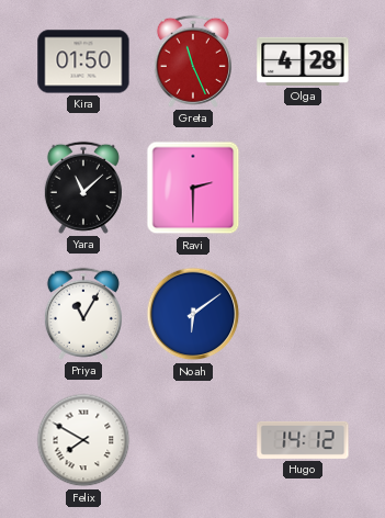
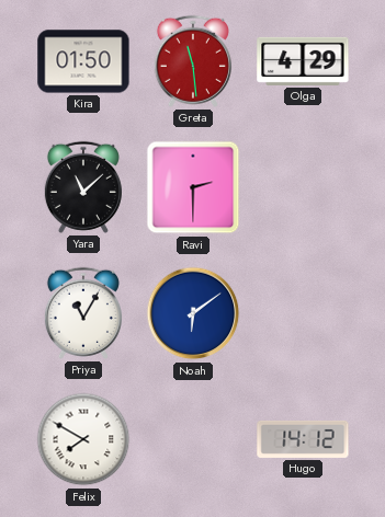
Greta: 11:26 -> 11:29
Olga: 4:28 -> 4:29
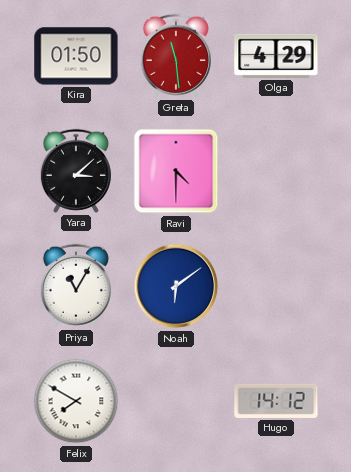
Yara: 11:08 -> 3:08
Ravi: 2:30 -> 4:30
